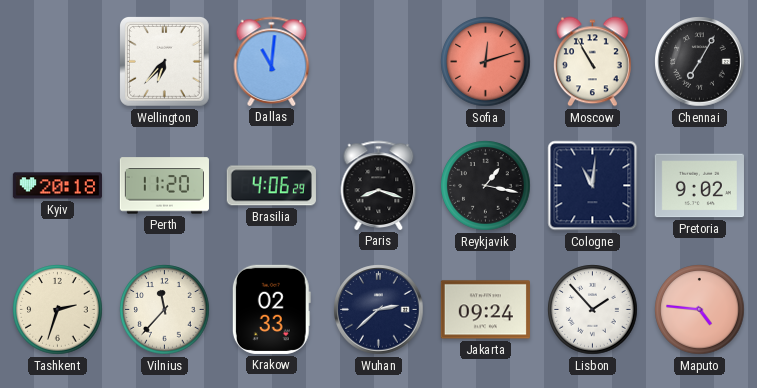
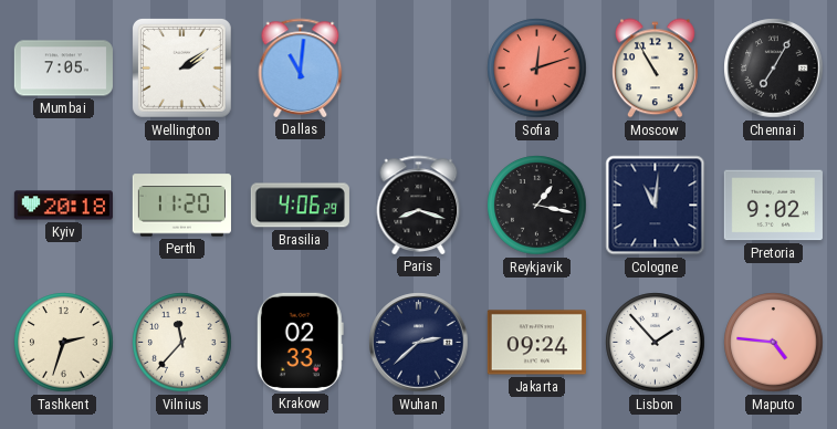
Mumbai: none -> 7:05
Wellington: 6:37 -> 2:09
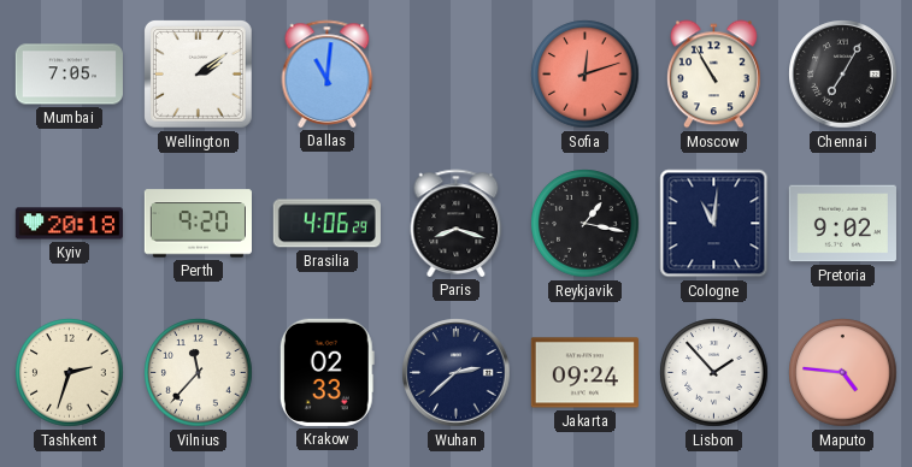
Perth: 11:20 -> 9:20
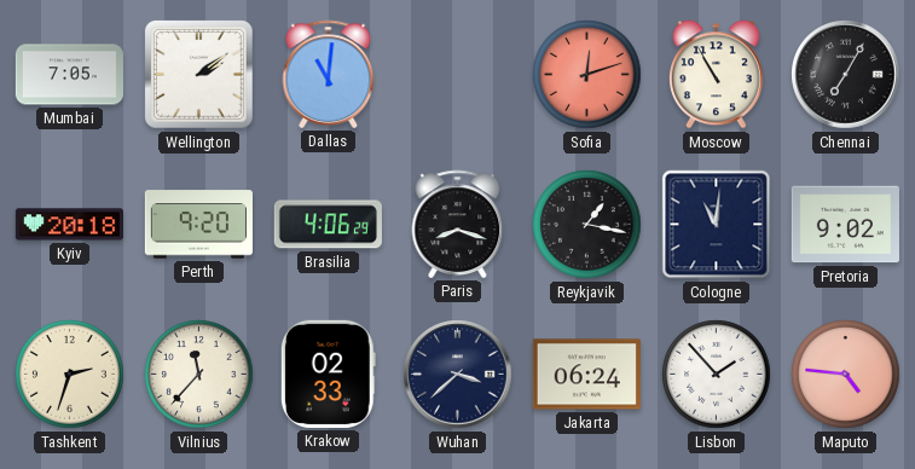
Wuhan: 2:38 -> 3:38
Jakarta: 09:24 -> 06:24
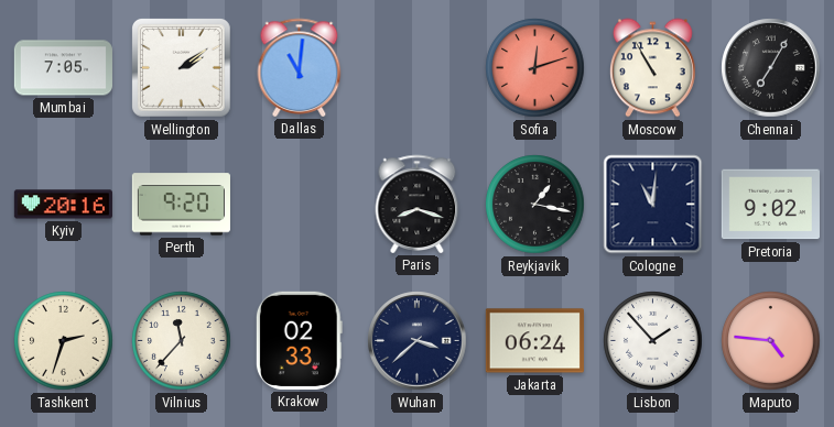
Kyiv: 20:18 -> 20:16
Brasilia: 4:06 -> none
